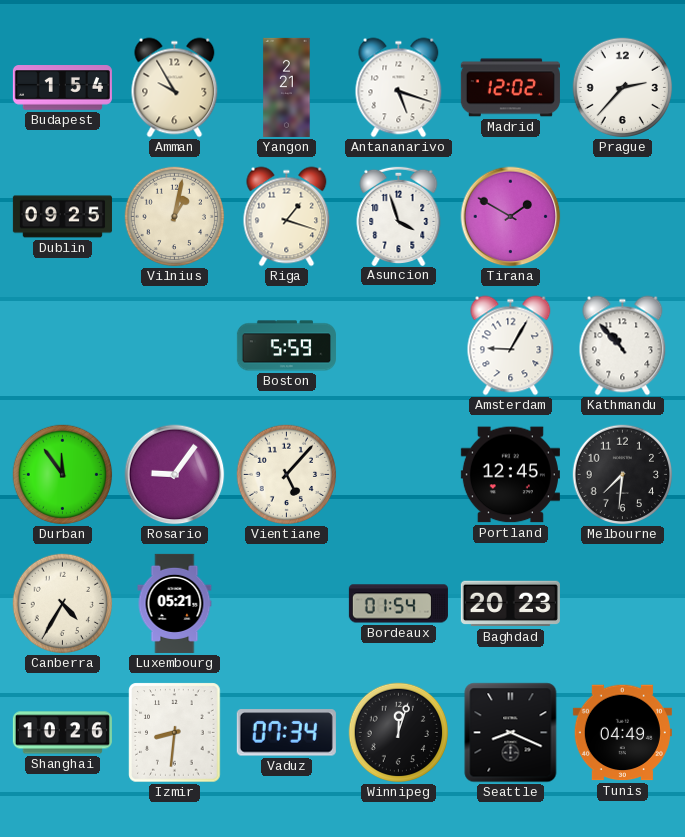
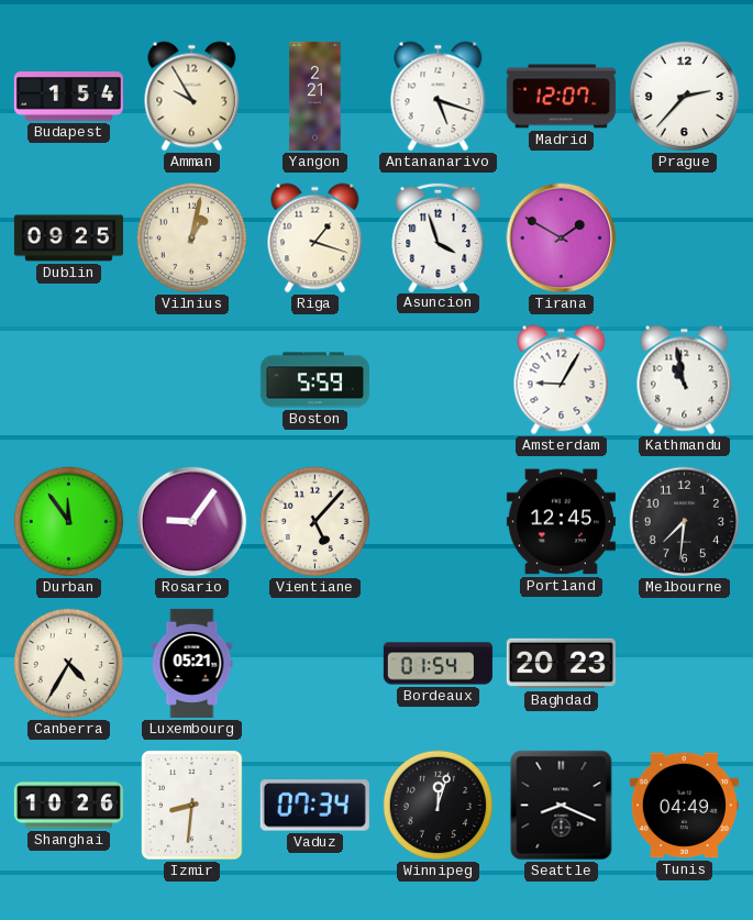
Madrid: 12:02 -> 12:07
Kathmandu: 10:53 -> 10:58
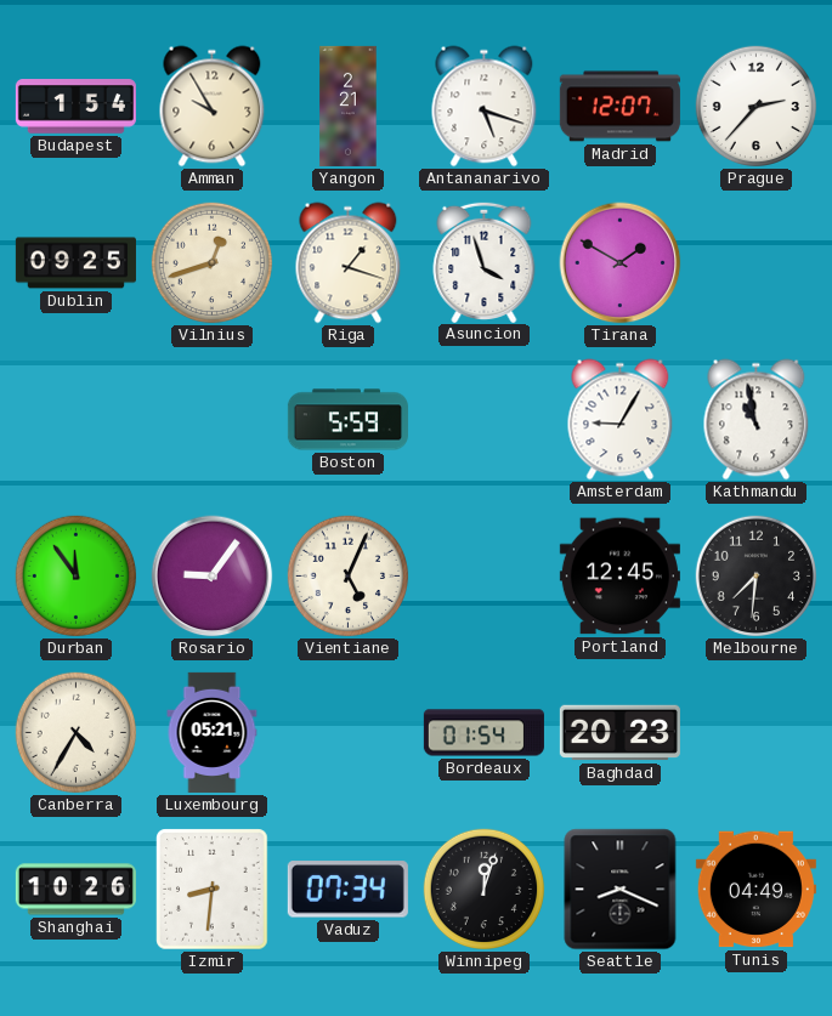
Vilnius: 1:02 -> 12:42
Vientiane: 5:07 -> 5:04
